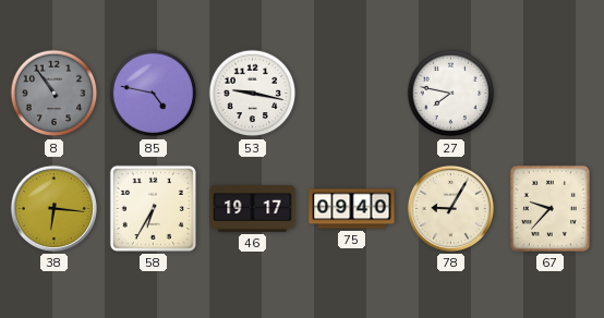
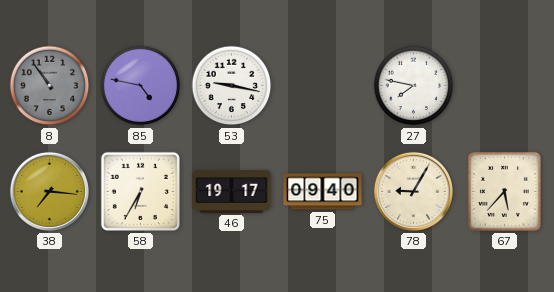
38: 6:16 -> 7:16
67: 9:37 -> 5:37
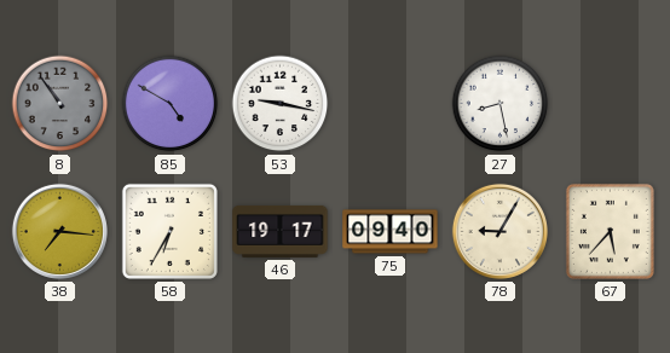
85: 4:47 -> 4:50
27: 7:47 -> 8:28
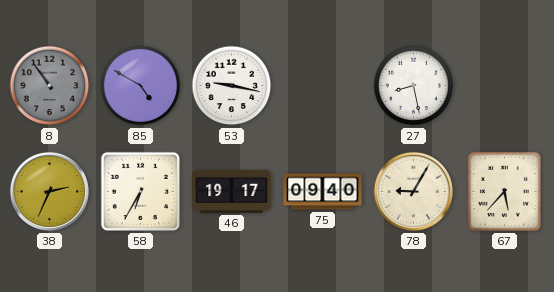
38: 7:16 -> 2:34
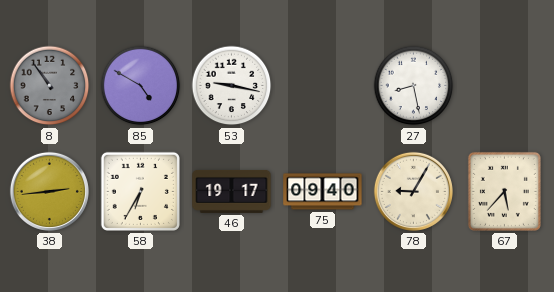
38: 2:34 -> 2:44
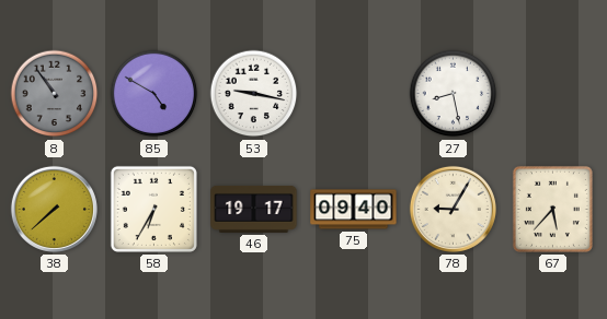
38: 2:44 -> 7:38
